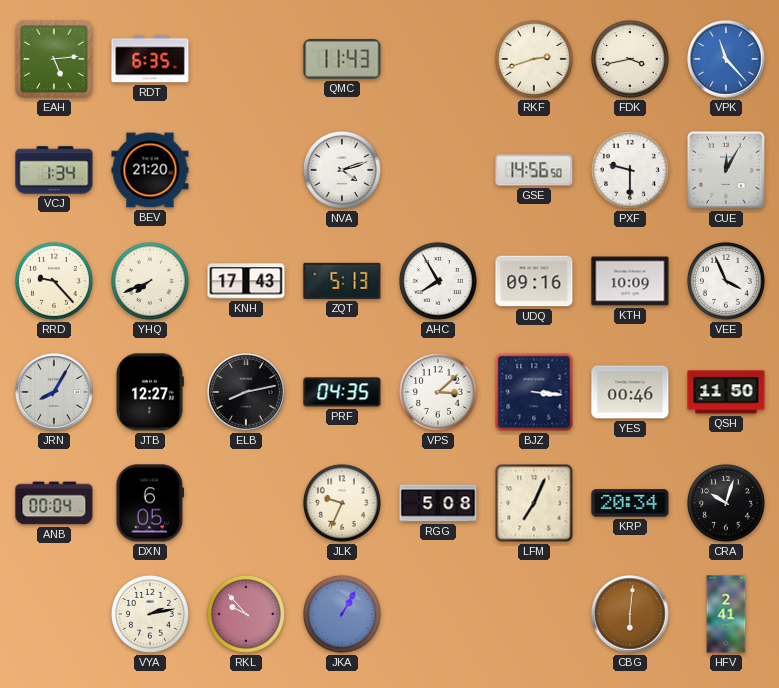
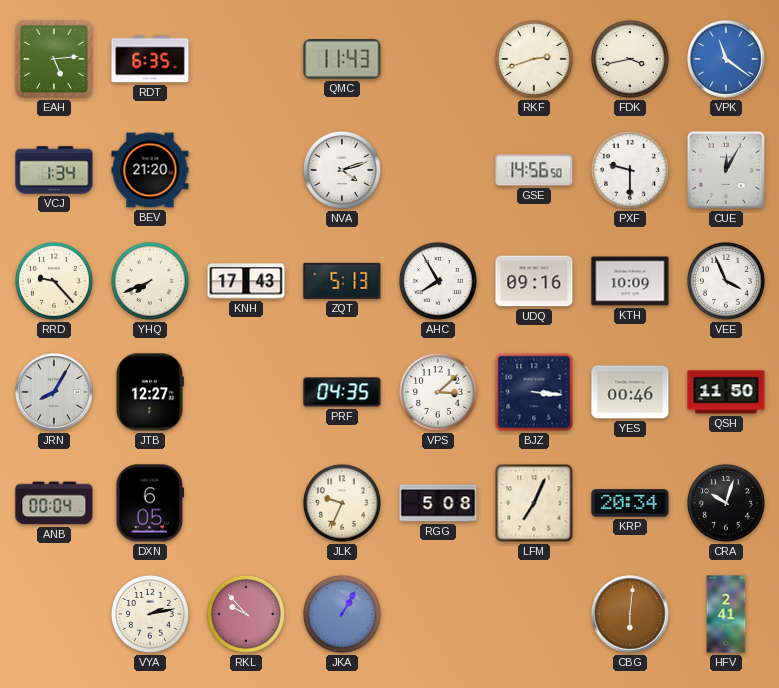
VPK: 11:23 -> 11:21
ELB: 8:13 -> none
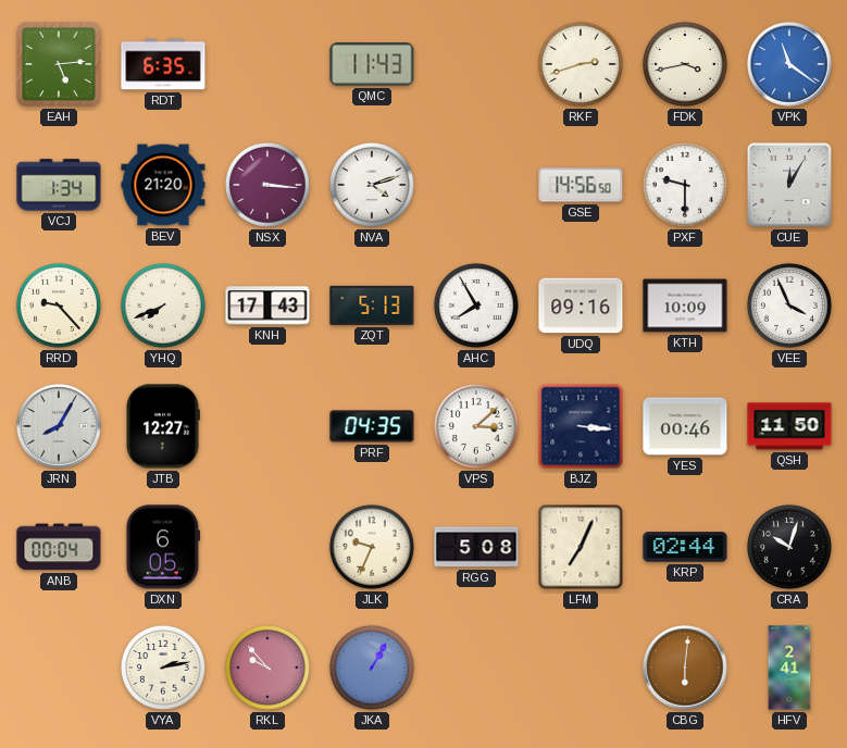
NSX: none -> 3:16
KRP: 20:34 -> 02:44
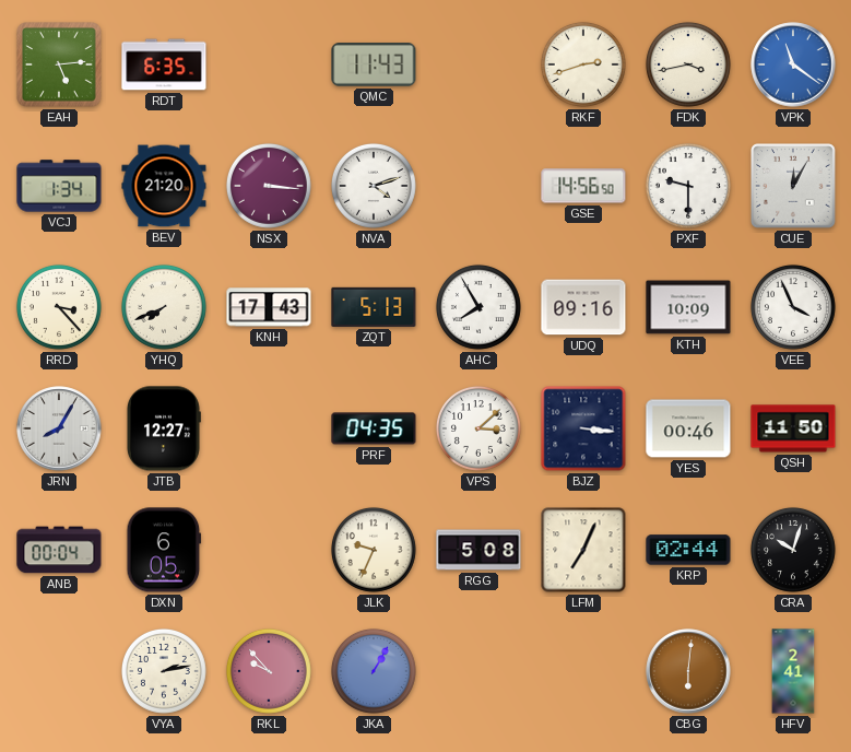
RRD: 9:23 -> 3:23
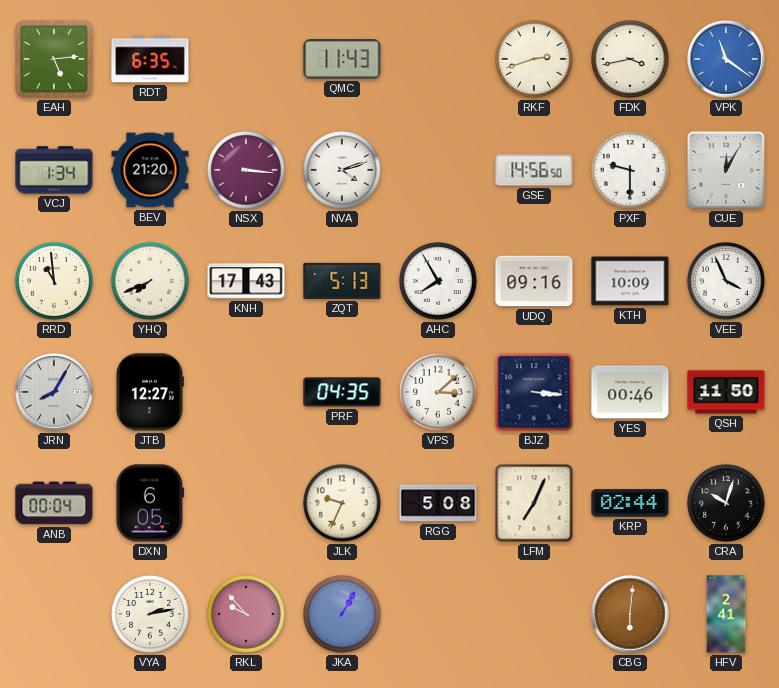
RRD: 3:23 -> 10:59
